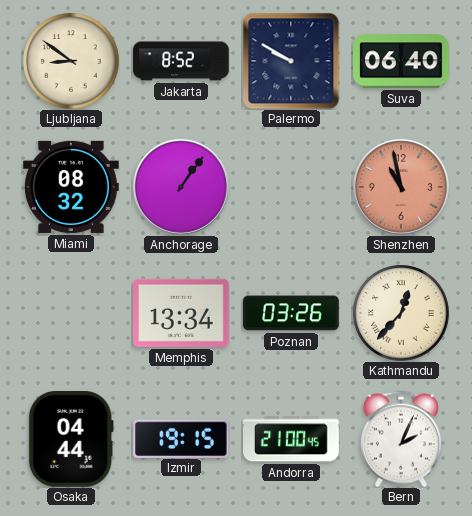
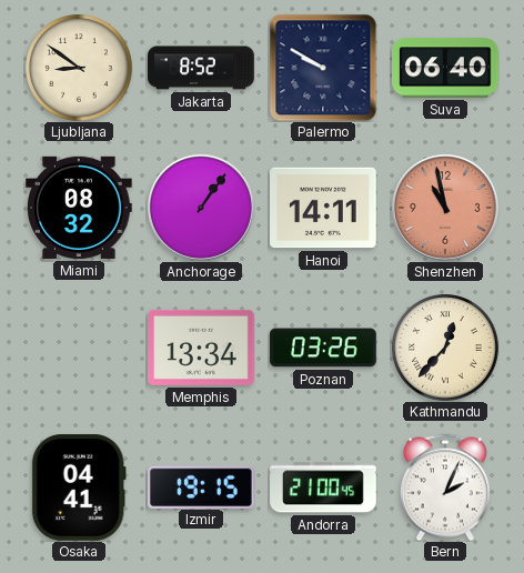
Hanoi: none -> 14:11
Osaka: 04:44 -> 04:41
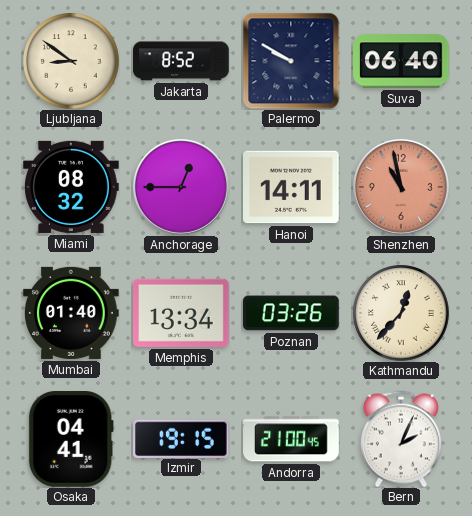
Anchorage: 1:06 -> 12:45
Mumbai: none -> 01:40
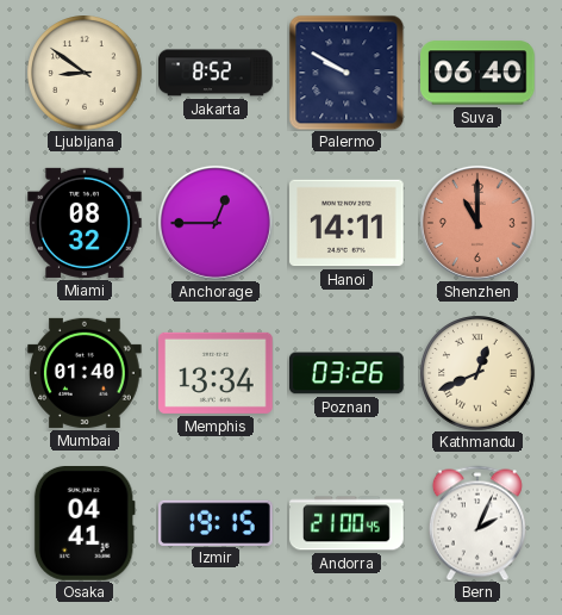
Shenzhen: 10:58 -> 11:00
Kathmandu: 12:37 -> 12:41
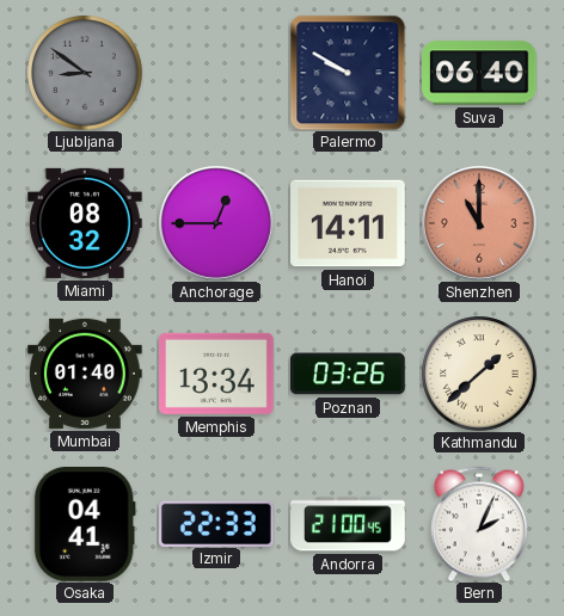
Ljubljana dial: cream -> grey
Jakarta: 8:52 -> none
Kathmandu: 12:41 -> 1:38
Izmir: 19:15 -> 22:33
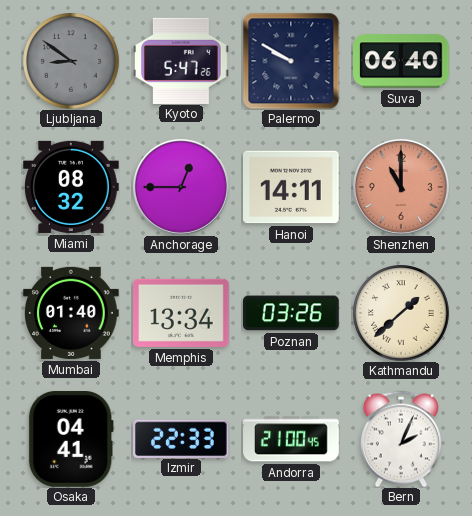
Kyoto: none -> 5:47
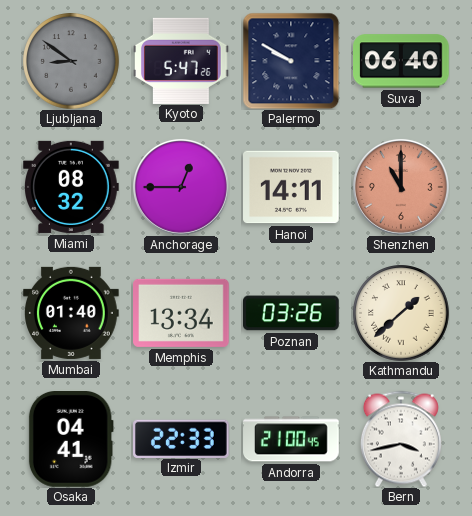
Bern: 2:04 -> 3:43
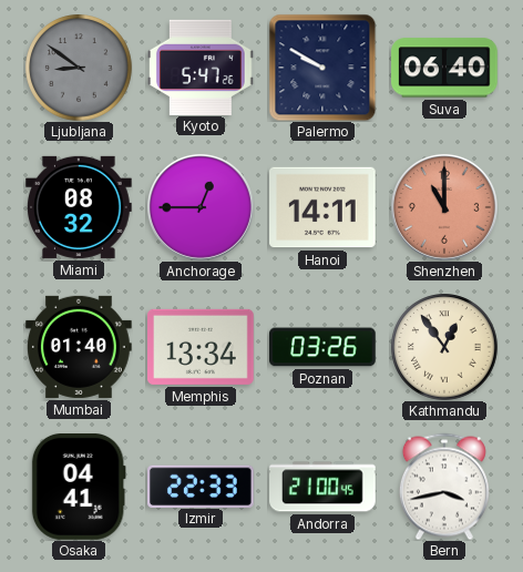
Kathmandu: 1:38 -> 12:54
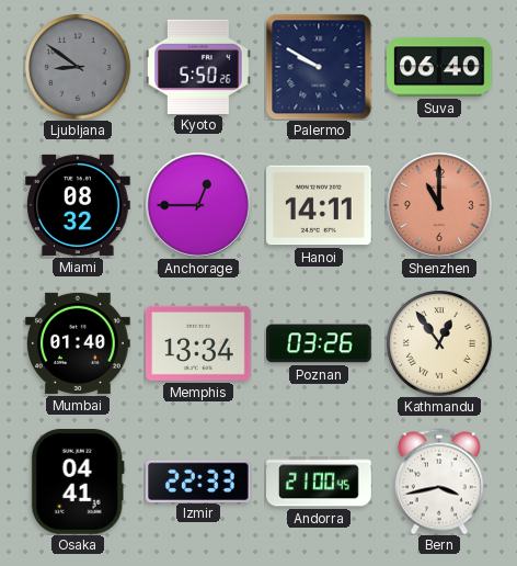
Kyoto: 5:47 -> 5:50
